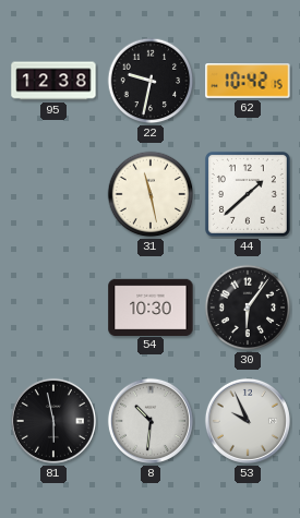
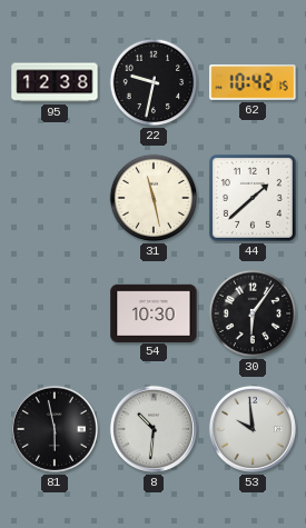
53: 9:56 -> 9:59
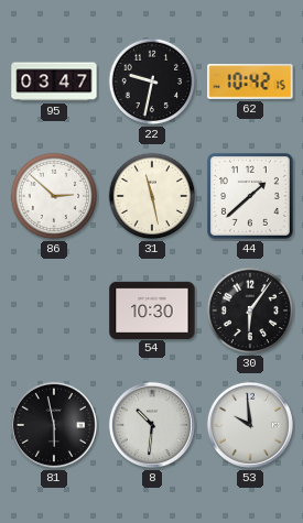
95: 12:38 -> 03:47
86: none -> 2:52
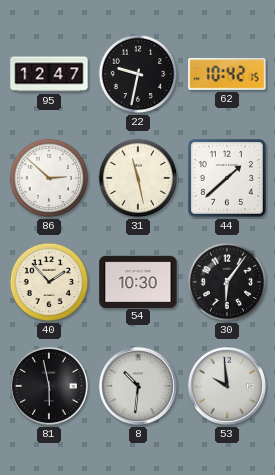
95: 03:47 -> 12:47
40: none -> 1:53
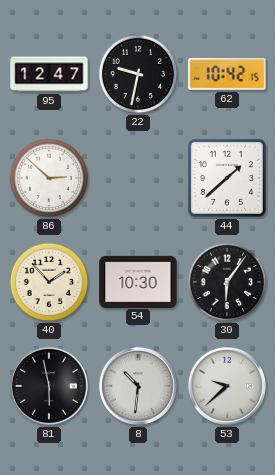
31: 11:28 -> none
53: 9:59 -> 9:38
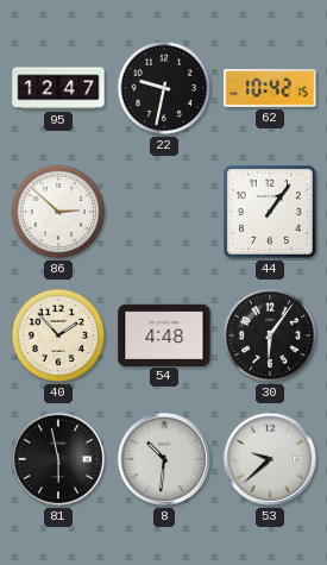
44: 1:38 -> 1:06
54: 10:30 -> 4:48
